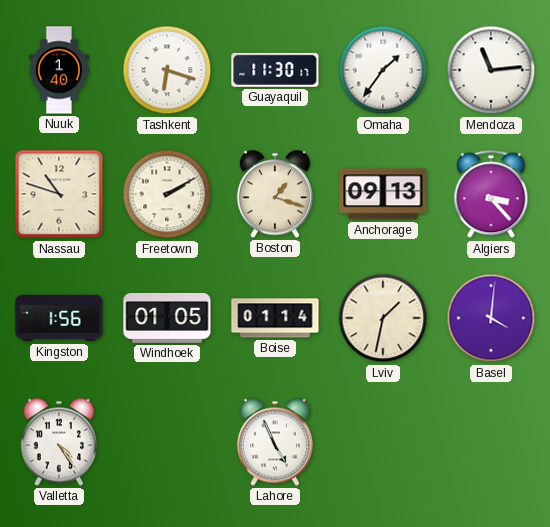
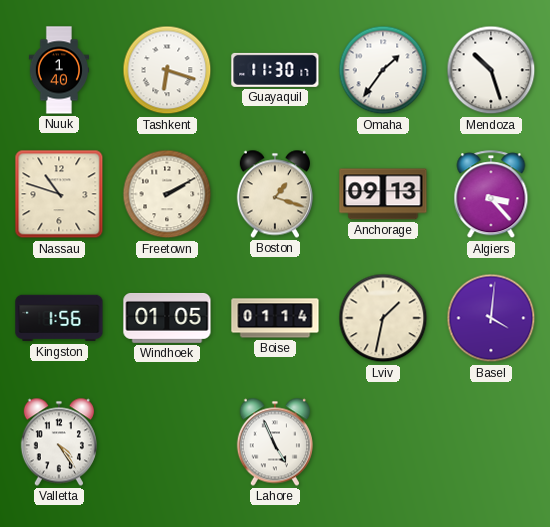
Mendoza: 11:14 -> 10:27
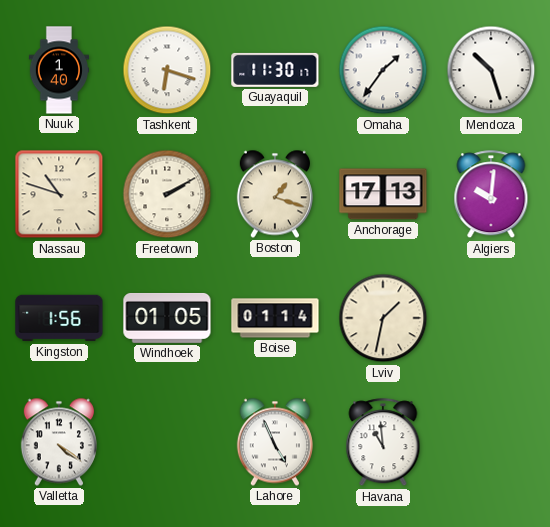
Anchorage: 09:13 -> 17:13
Algiers: 3:23 -> 10:01
Basel: 4:01 -> none
Valletta: 4:24 -> 4:21
Havana: none -> 10:59
